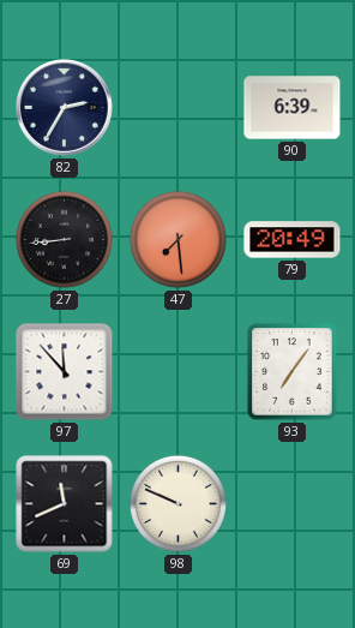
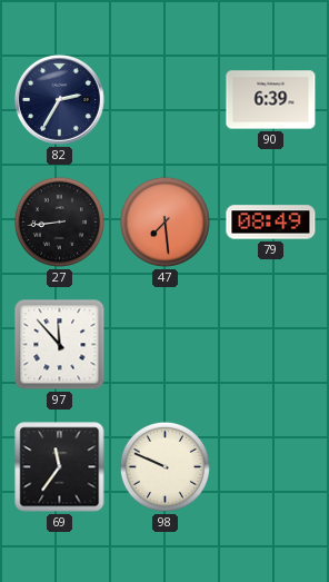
79: 20:49 -> 08:49
93: 7:06 -> none
69: 11:41 -> 11:36
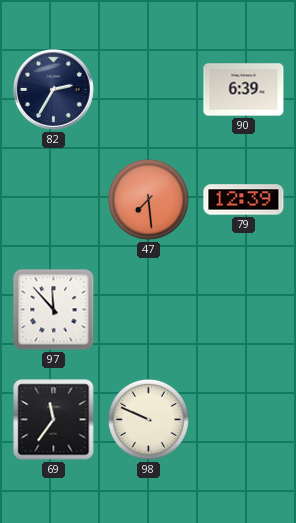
27: 8:44 -> none
79: 08:49 -> 12:39
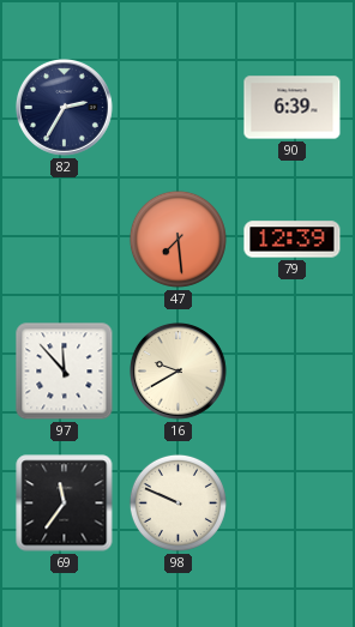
16: none -> 9:40
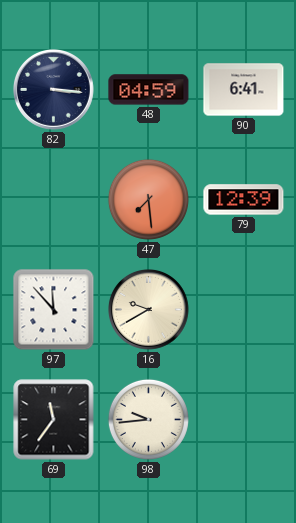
82: 2:35 -> 3:16
48: none -> 04:59
90: 6:39 -> 6:41
98: 9:49 -> 9:44
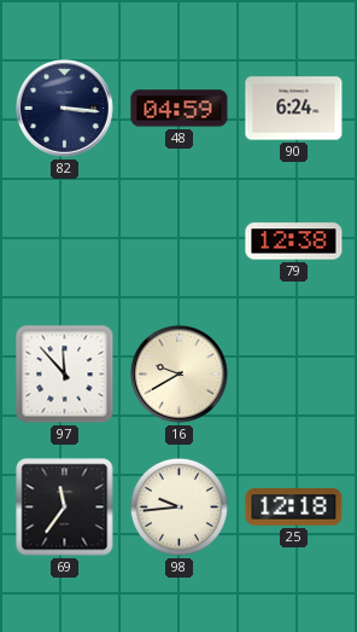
90: 6:41 -> 6:24
47: 7:29 -> none
79: 12:39 -> 12:38
25: none -> 12:18
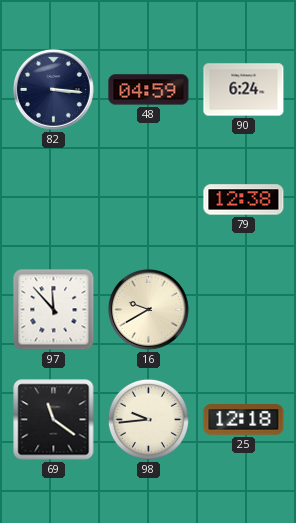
69: 11:36 -> 11:21
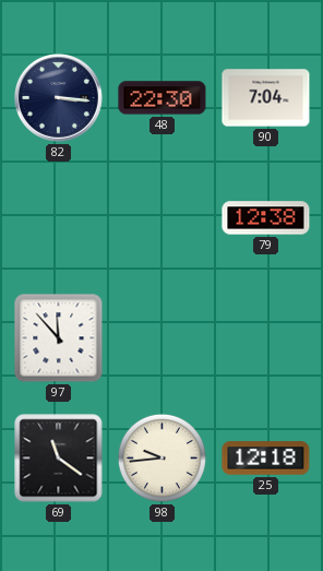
48: 04:59 -> 22:30
90: 6:24 -> 7:04
16: 9:40 -> none
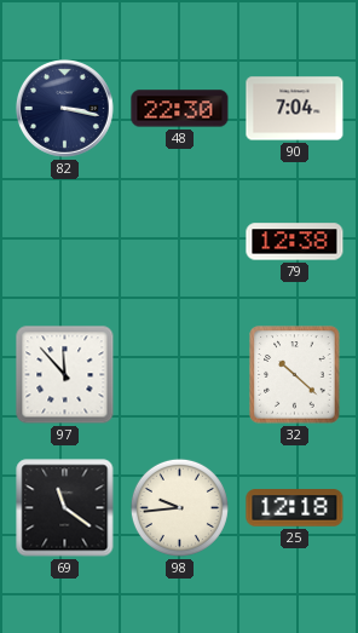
82: 3:16 -> 3:17
32: none -> 10:22
